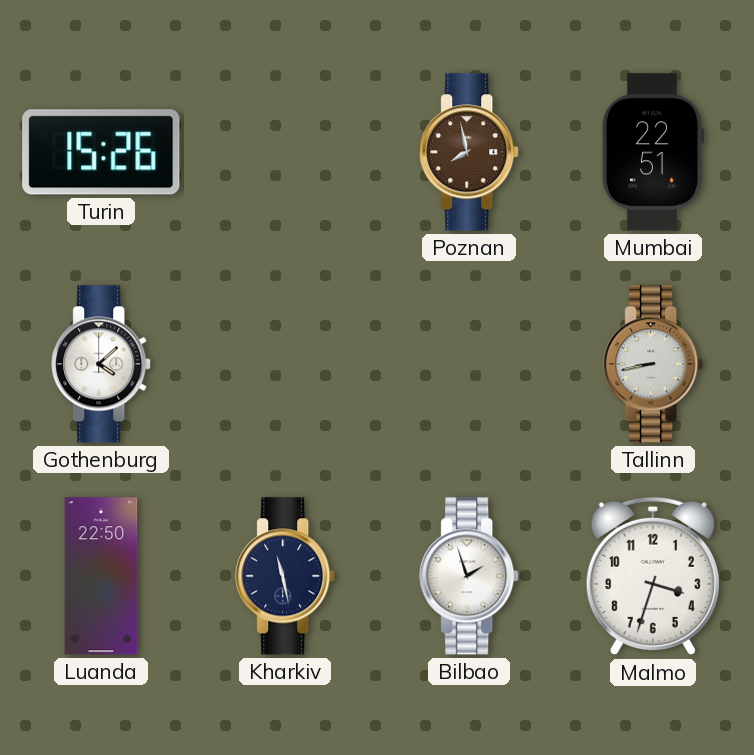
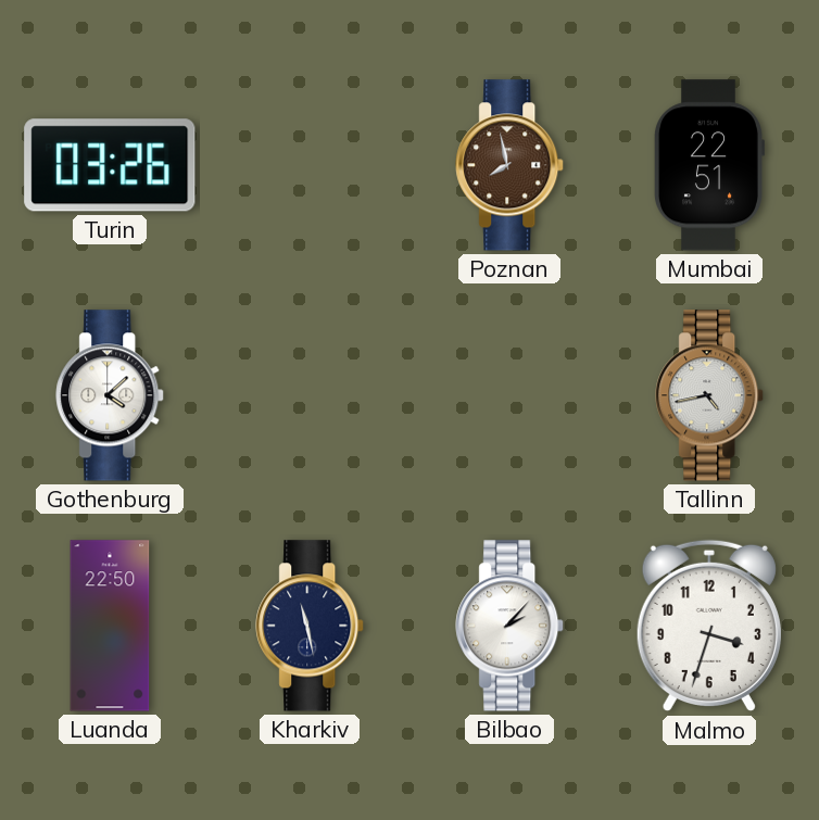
Turin: 15:26 -> 03:26
Tallinn: 8:43 -> 4:43
Bilbao: 1:57 -> 2:07
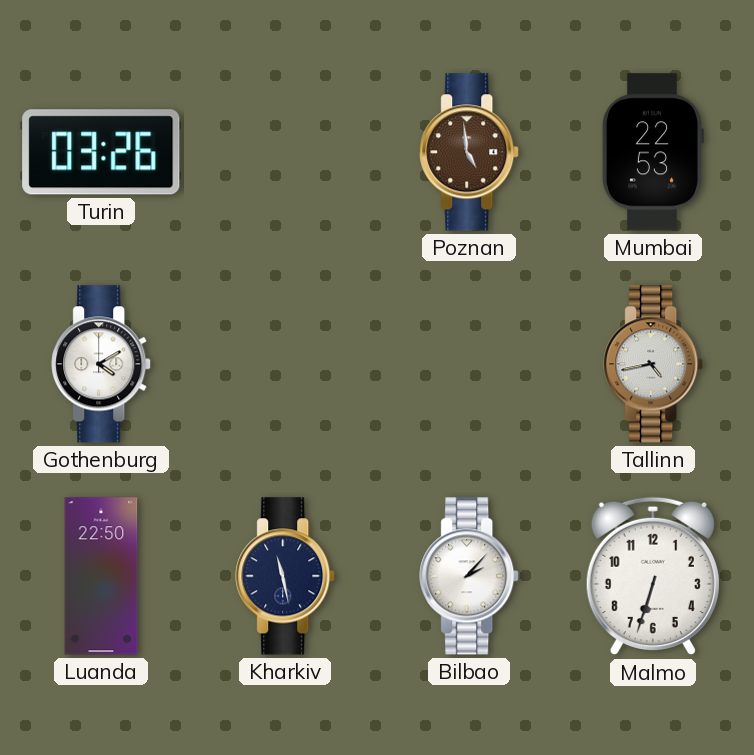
Poznan: 7:58 -> 4:59
Mumbai: 22:51 -> 22:53
Gothenburg: 4:08 -> 4:10
Malmo: 3:33 -> 6:33
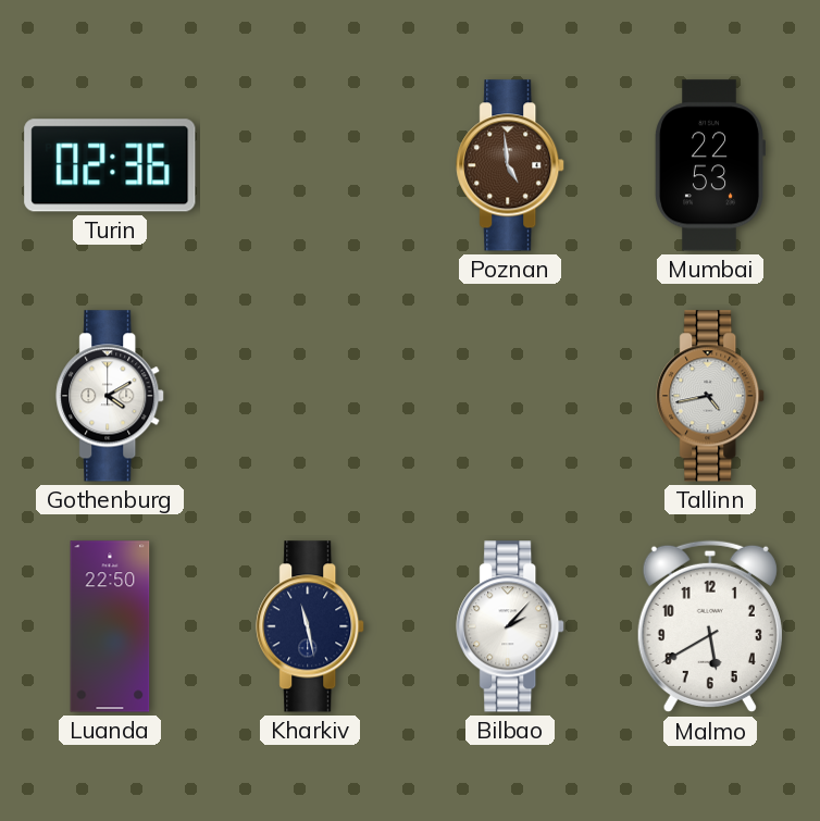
Turin: 03:26 -> 02:36
Malmo: 6:33 -> 5:40
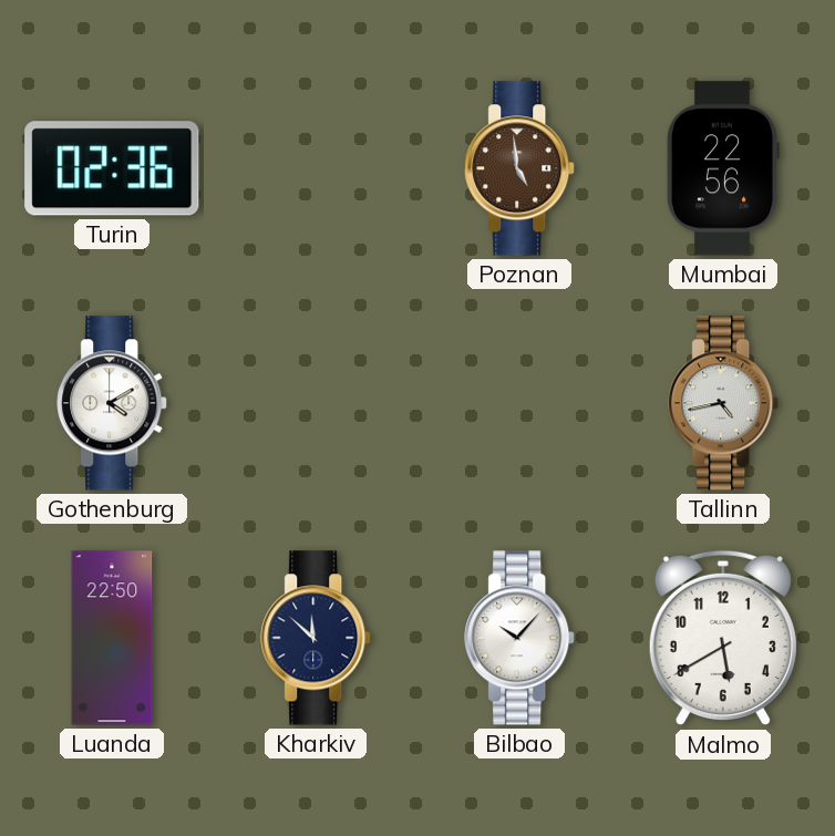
Mumbai: 22:53 -> 22:56
Kharkiv: 11:28 -> 11:52
Bilbao: 2:07 -> 10:07
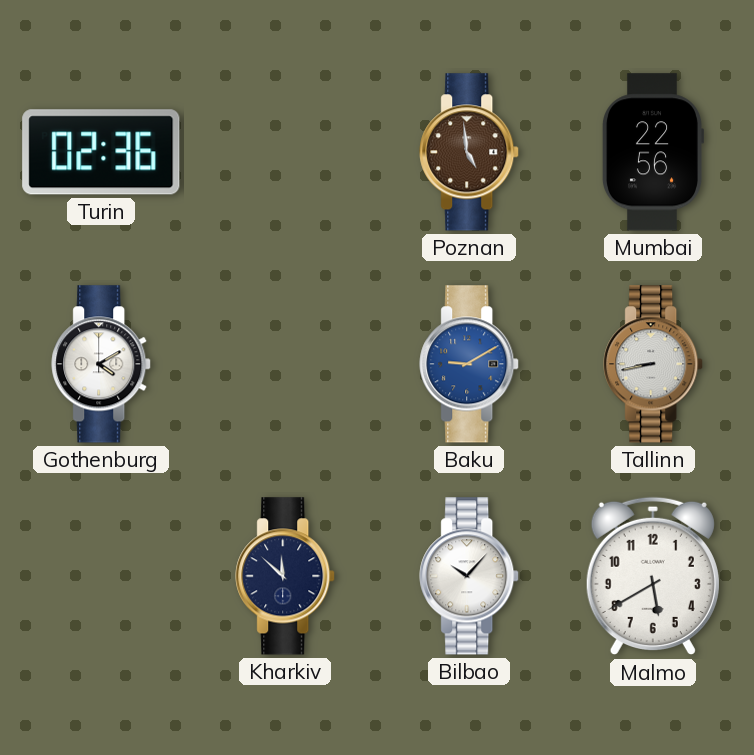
Baku: none -> 9:10
Tallinn: 4:43 -> 8:43
Luanda: 22:50 -> none
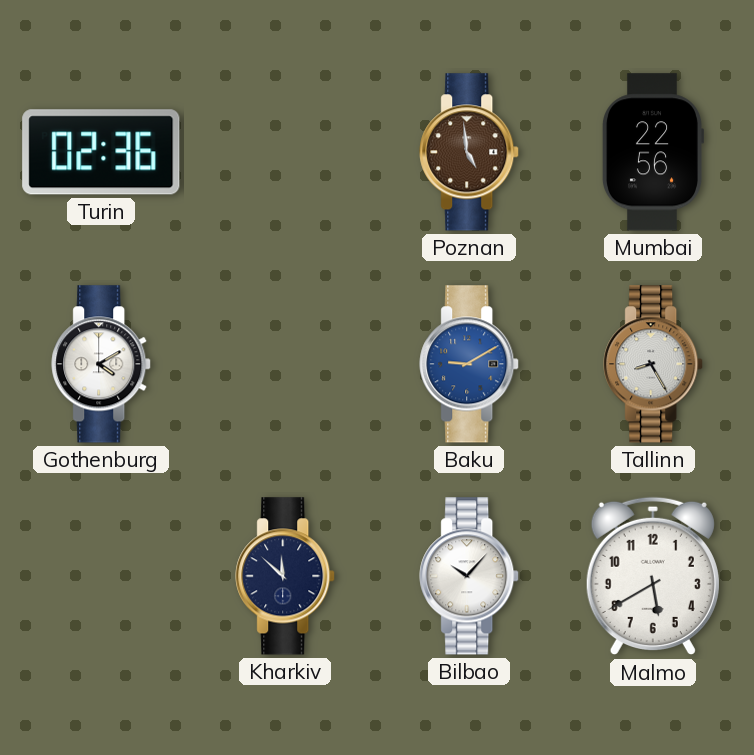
Tallinn: 8:43 -> 8:25
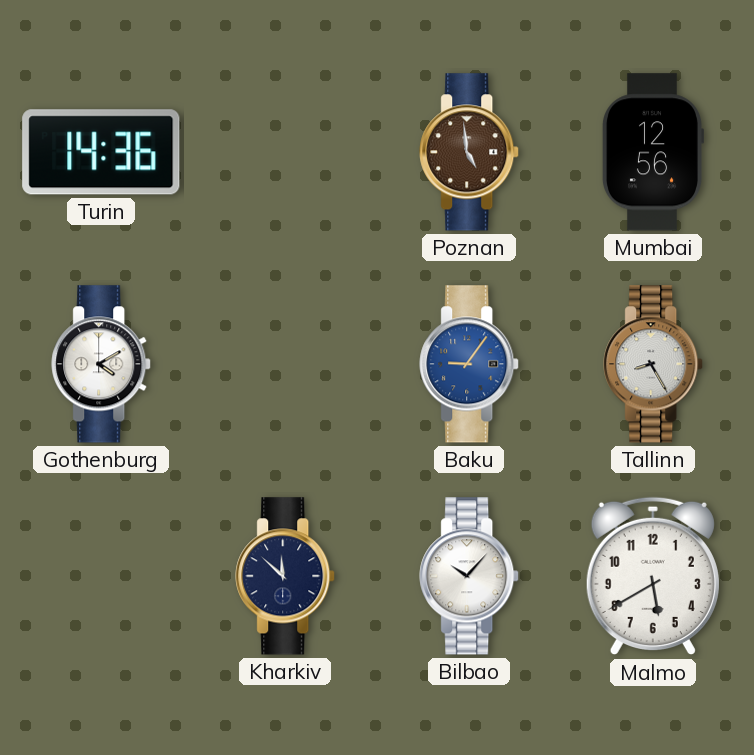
Turin: 02:36 -> 14:36
Mumbai: 22:56 -> 12:56
Baku: 9:10 -> 9:06
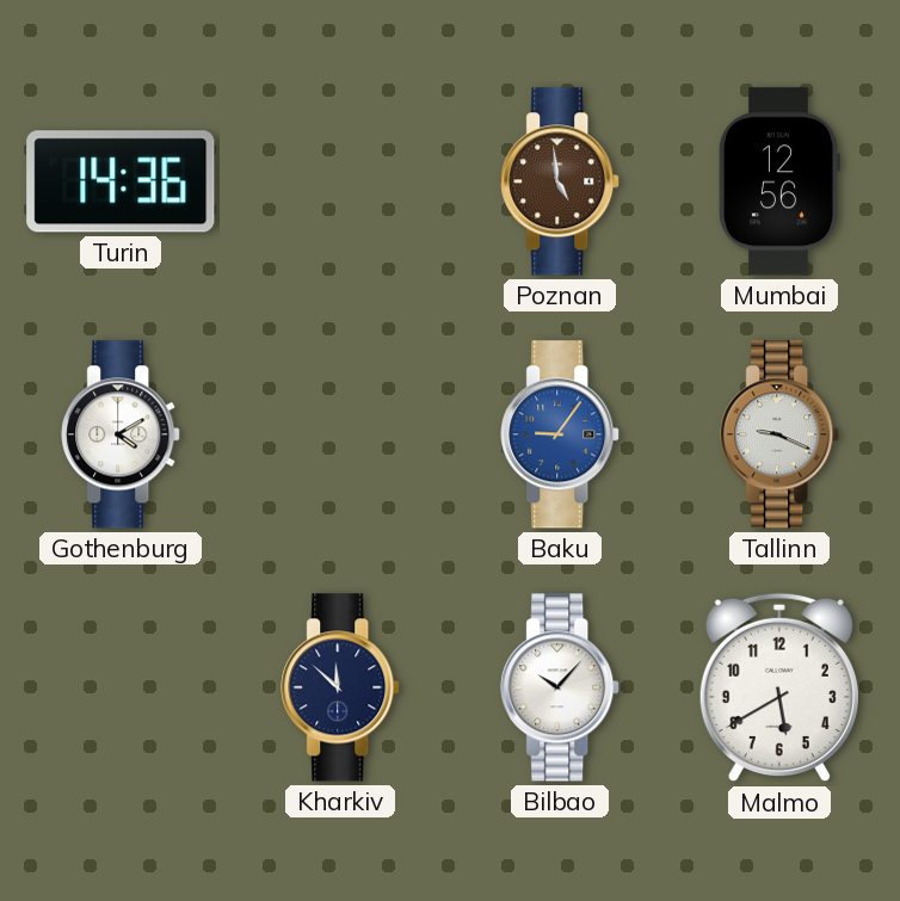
Tallinn: 8:25 -> 9:19
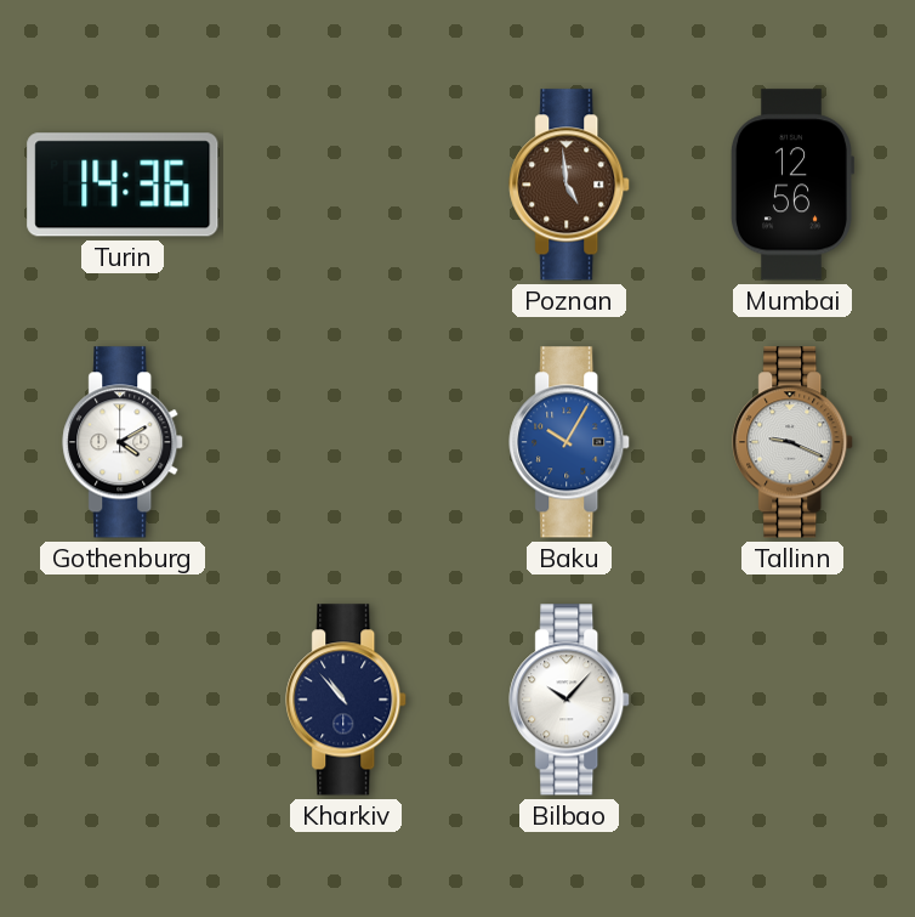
Baku: 9:06 -> 10:05
Kharkiv: 11:52 -> 10:53
Malmo: 5:40 -> none
